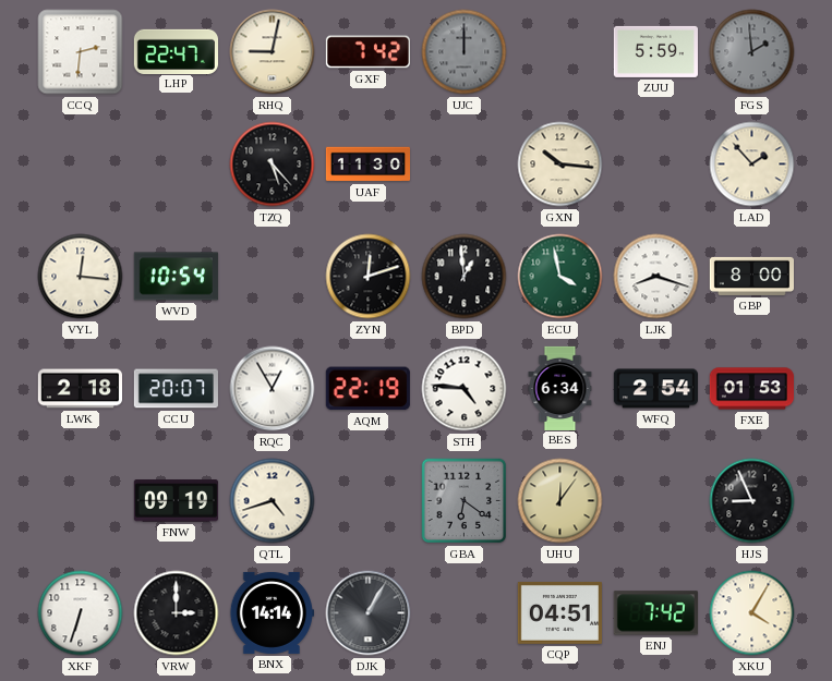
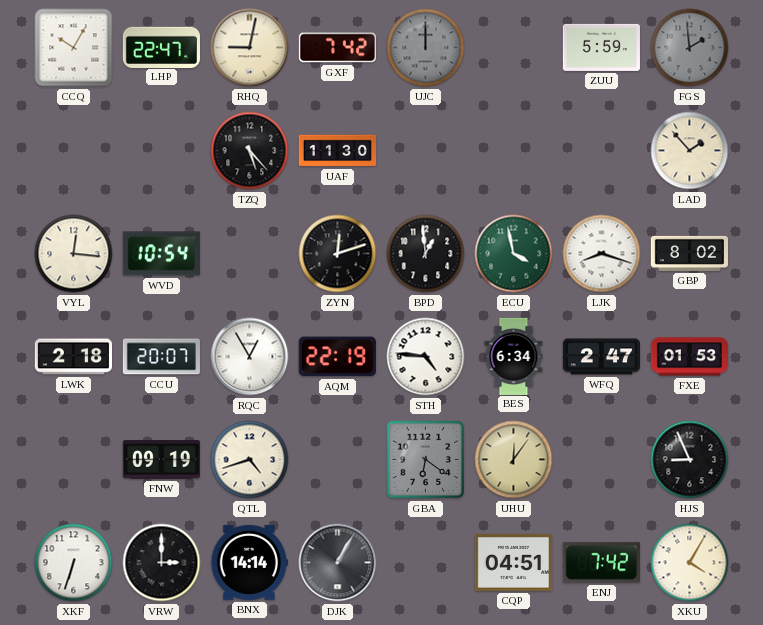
CCQ: 2:31 -> 10:05
GXN: 10:16 -> none
GBP: 8:00 -> 8:02
WFQ: 2:54 -> 2:47
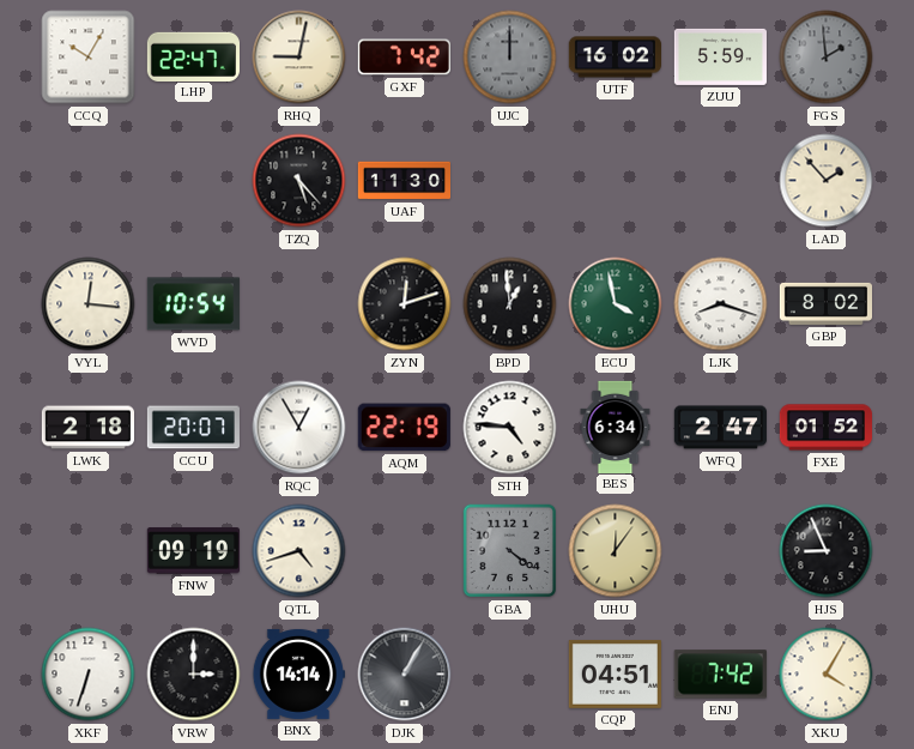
UTF: none -> 16:02
FXE: 01:53 -> 01:52
GBA: 6:21 -> 4:21
